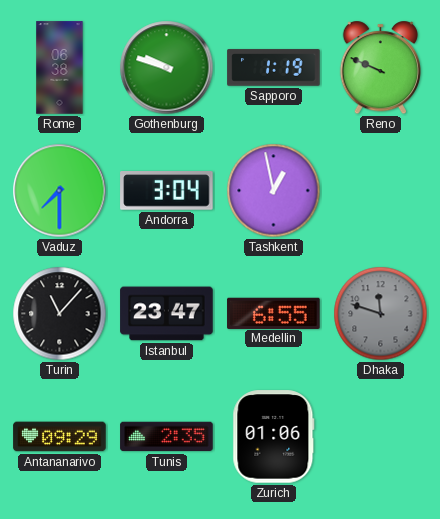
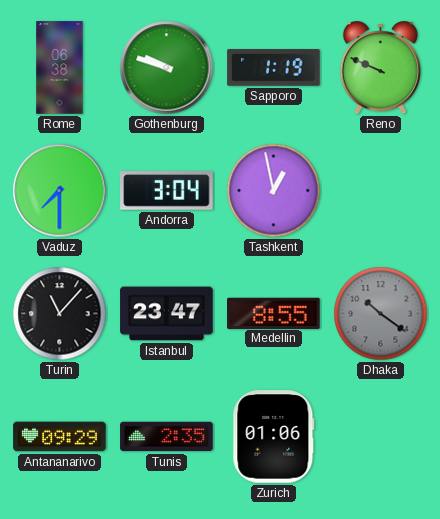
Medellin: 6:55 -> 8:55
Dhaka: 11:48 -> 10:21
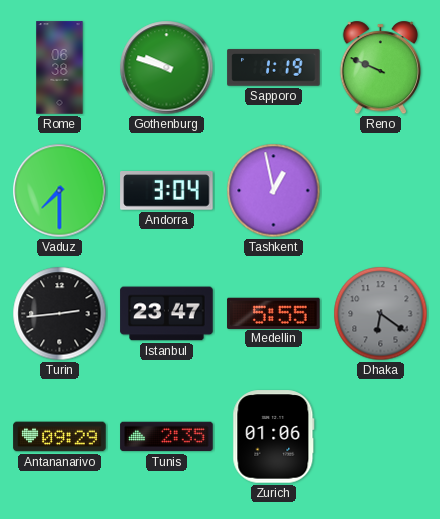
Turin: 11:07 -> 2:44
Medellin: 8:55 -> 5:55
Dhaka: 10:21 -> 6:21
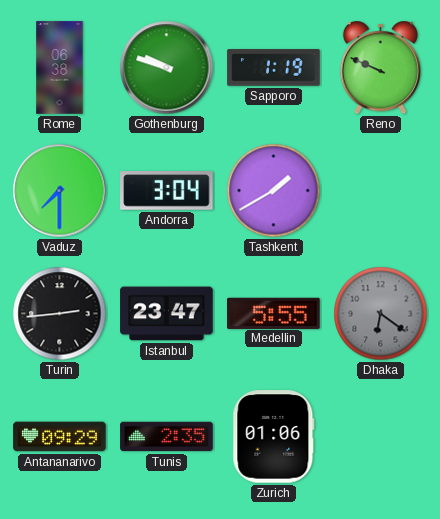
Tashkent: 12:58 -> 1:40
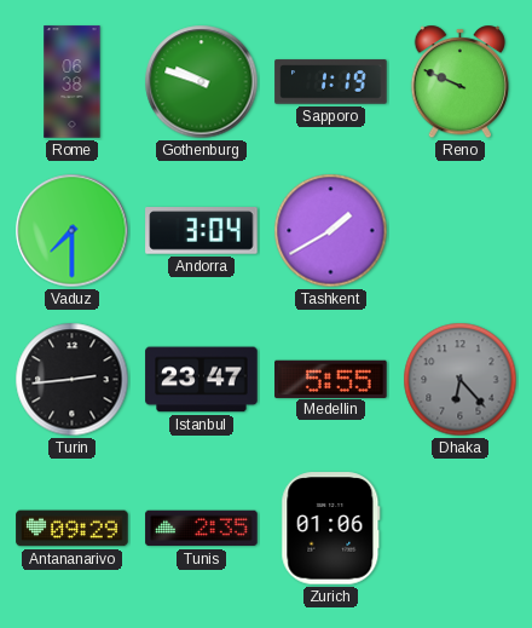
Dhaka: 6:21 -> 6:23
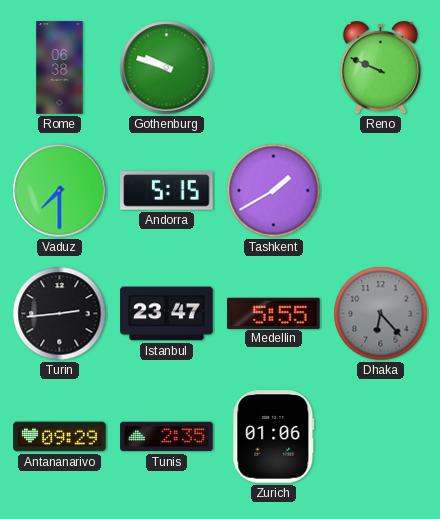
Sapporo: 1:19 -> none
Andorra: 3:04 -> 5:15
